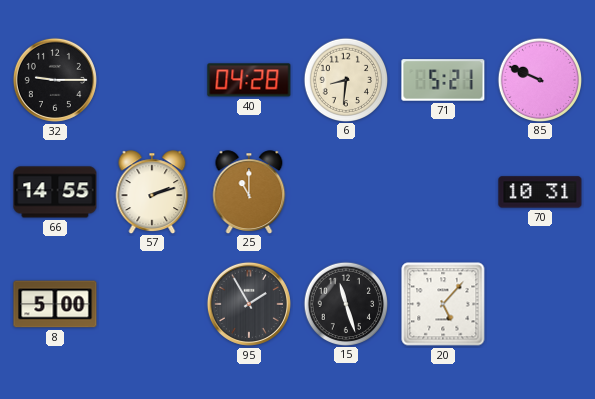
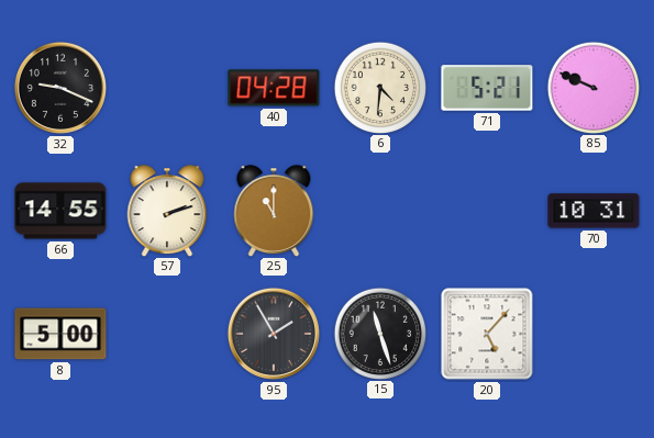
32: 9:15 -> 9:19
6: 8:31 -> 4:31
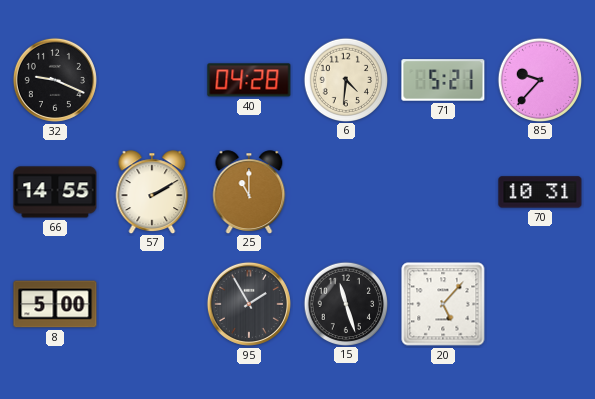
85: 9:49 -> 9:37
57: 2:12 -> 2:10
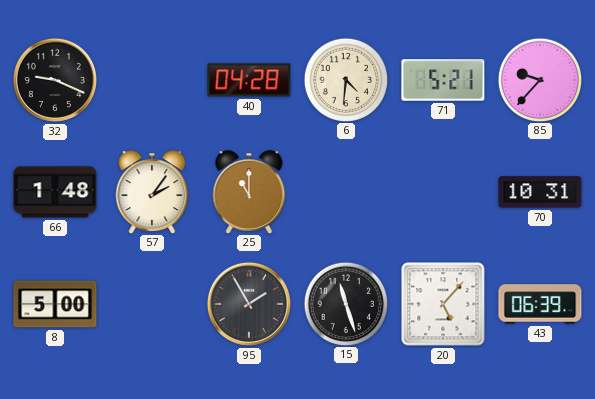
66: 14:55 -> 1:48
57: 2:10 -> 2:06
43: none -> 06:39
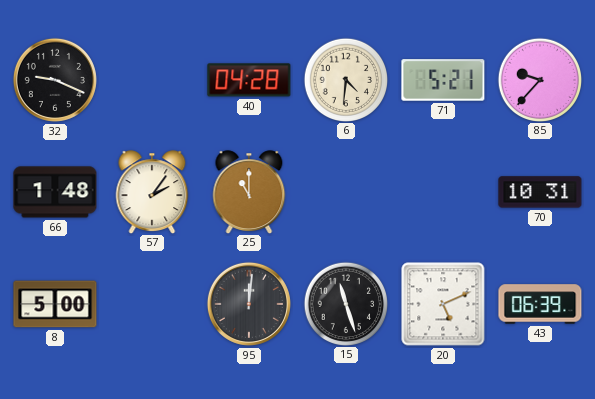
95: 1:55 -> 12:01
20: 5:07 -> 5:11
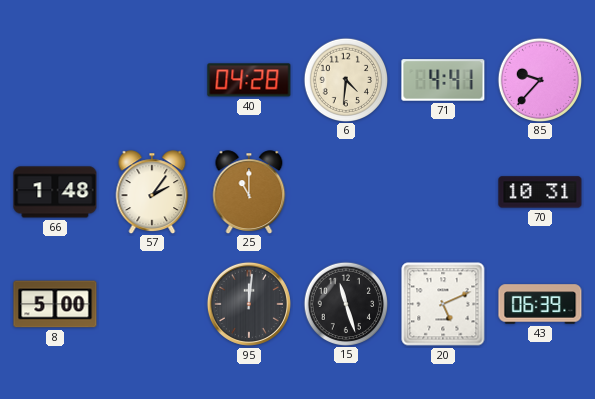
32: 9:19 -> none
71: 5:21 -> 4:41
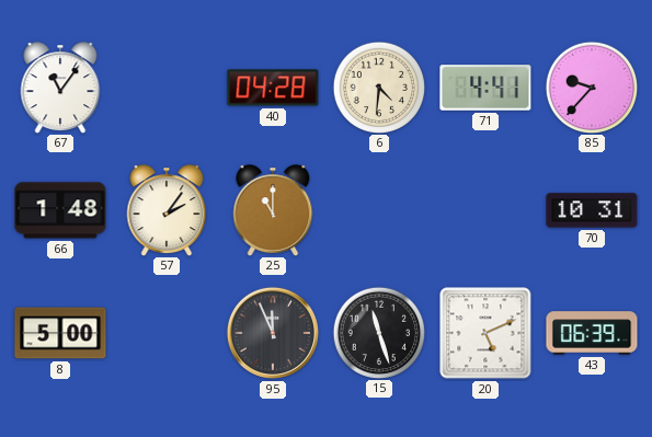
67: none -> 11:06
95: 12:01 -> 11:56
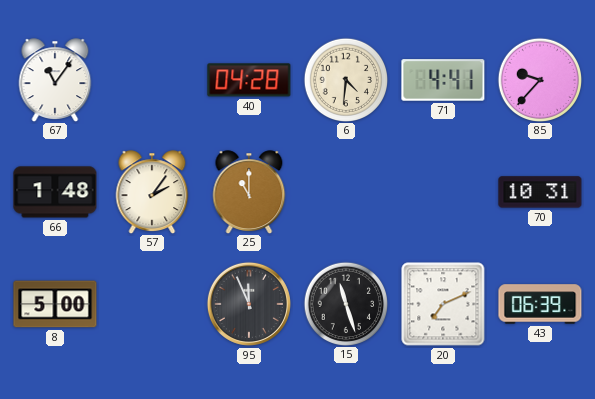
20: 5:11 -> 7:11
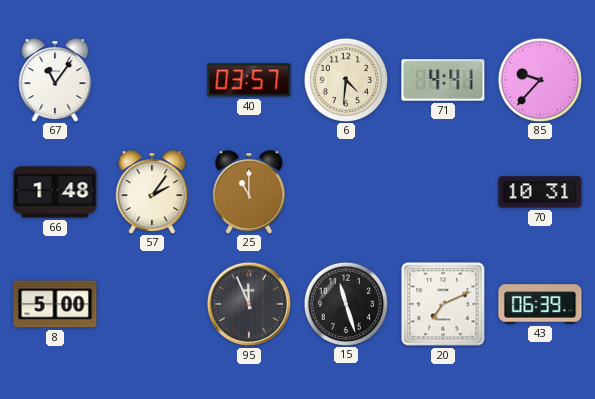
40: 04:28 -> 03:57
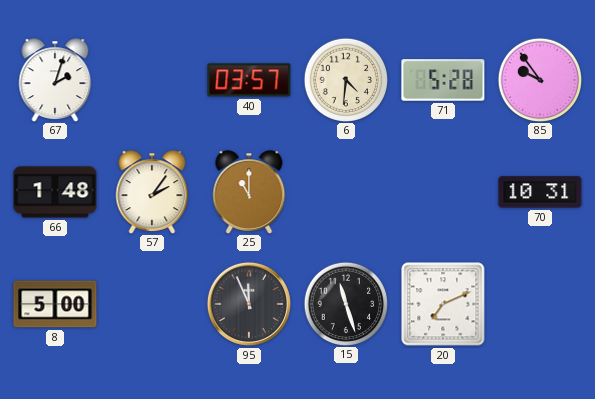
67: 11:06 -> 2:03
71: 4:41 -> 5:28
85: 9:37 -> 9:54
43: 06:39 -> none
